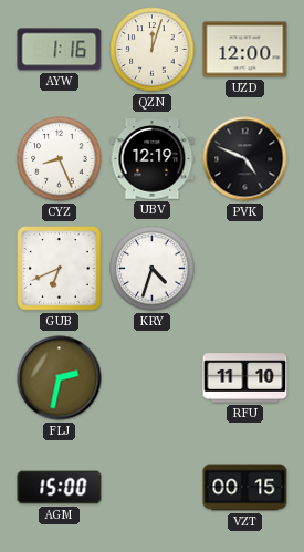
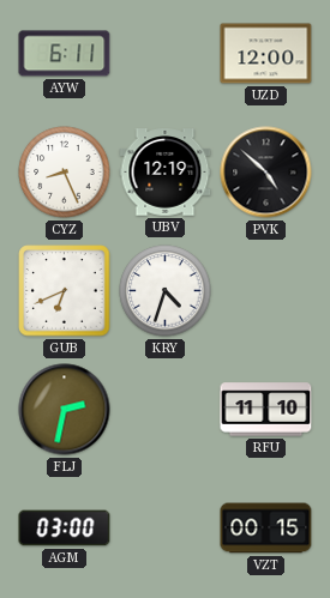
AYW: 1:16 -> 6:11
QZN: 12:03 -> none
PVK: 4:49 -> 4:52
AGM: 15:00 -> 03:00
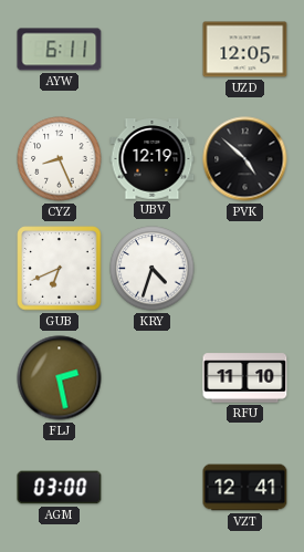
UZD: 12:00 -> 12:05
FLJ: 2:32 -> 2:28
VZT: 00:15 -> 12:41
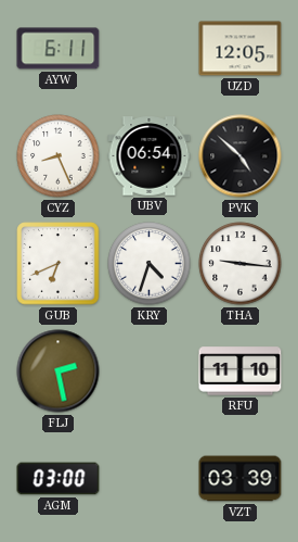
UBV: 12:19 -> 06:54
THA: none -> 9:16
VZT: 12:41 -> 03:39
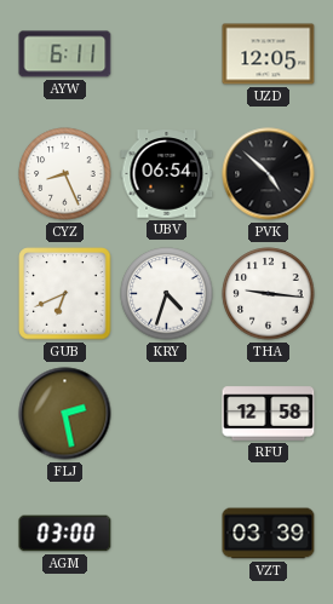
RFU: 11:10 -> 12:58
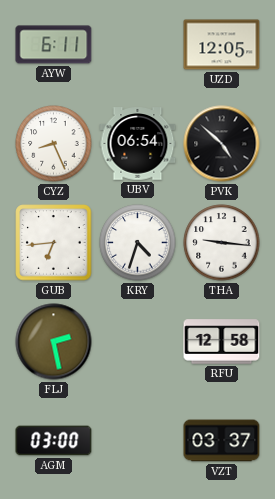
GUB: 6:41 -> 6:44
VZT: 03:39 -> 03:37
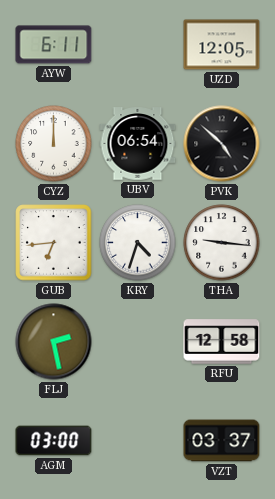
CYZ: 8:26 -> 12:00
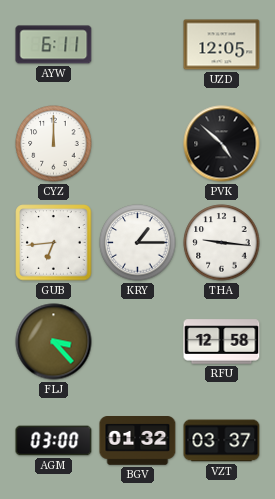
UBV: 06:54 -> none
KRY: 4:33 -> 1:15
FLJ: 2:28 -> 3:23
BGV: none -> 01:32
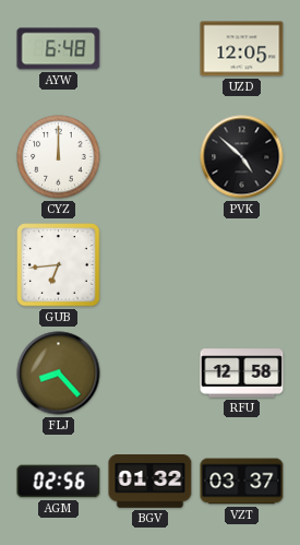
AYW: 6:11 -> 6:48
KRY: 1:15 -> none
THA: 9:16 -> none
FLJ: 3:23 -> 8:23
AGM: 03:00 -> 02:56
